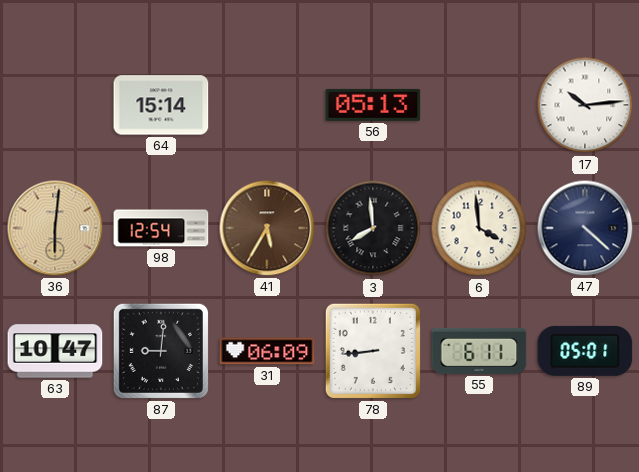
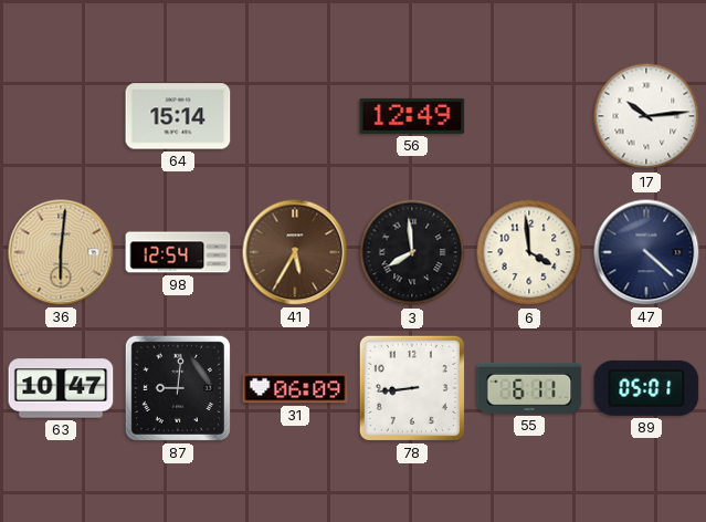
56: 05:13 -> 12:49
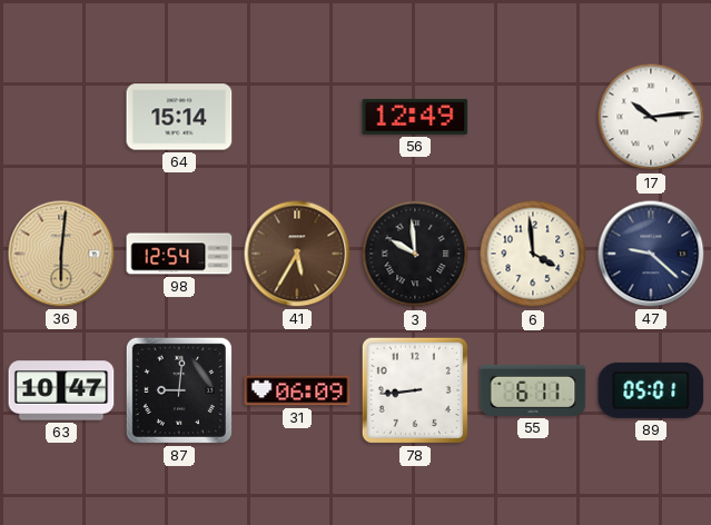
3: 7:59 -> 9:59
47: 4:22 -> 9:22
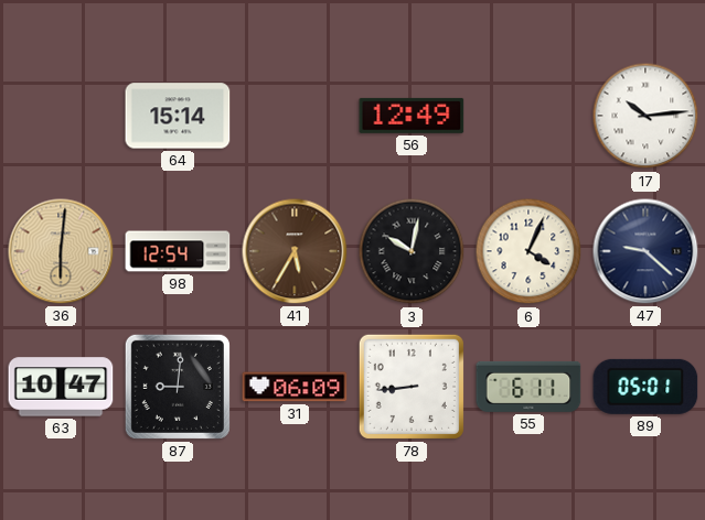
3: 9:59 -> 10:02
6: 3:59 -> 4:04
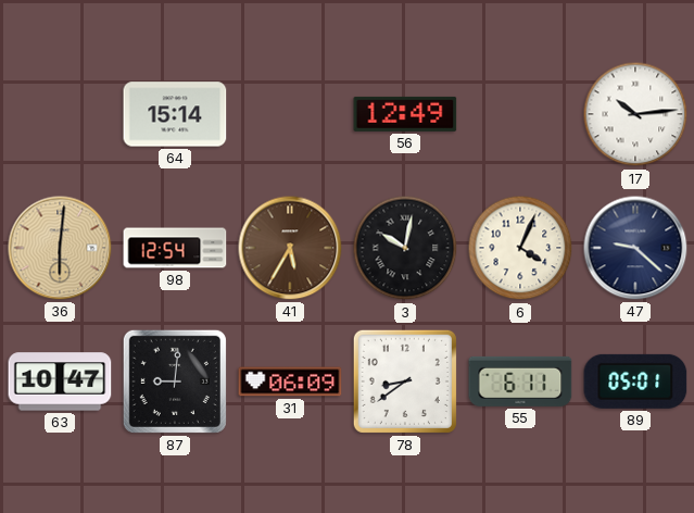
78: 8:44 -> 8:39
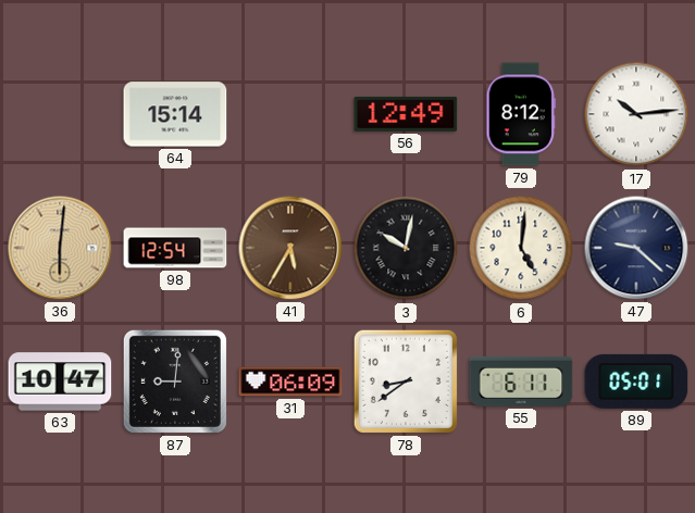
79: none -> 8:12
6: 4:04 -> 5:01
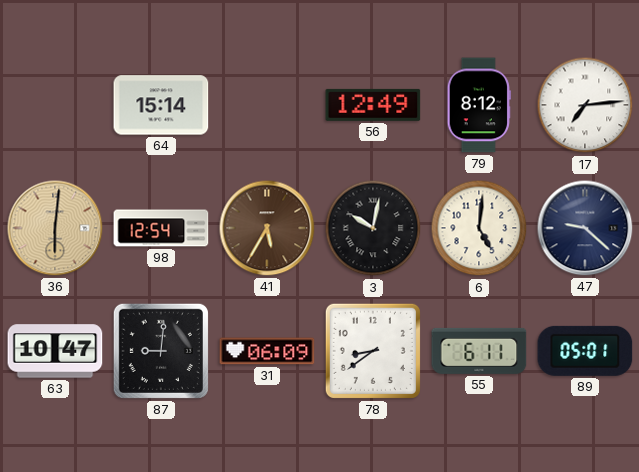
17: 10:14 -> 7:14
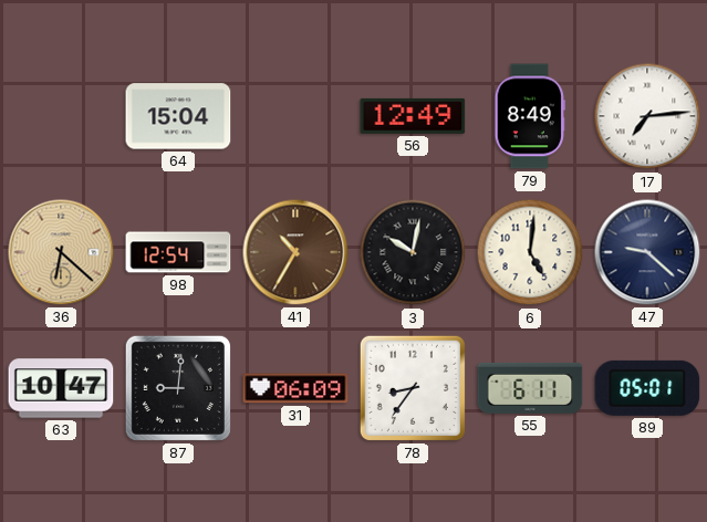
64: 15:14 -> 15:04
79: 8:12 -> 8:49
36: 6:01 -> 6:22
41: 5:35 -> 10:35
78: 8:39 -> 8:36
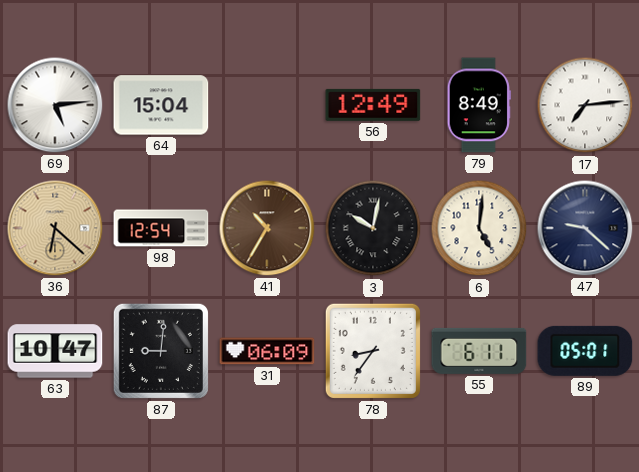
69: none -> 5:14
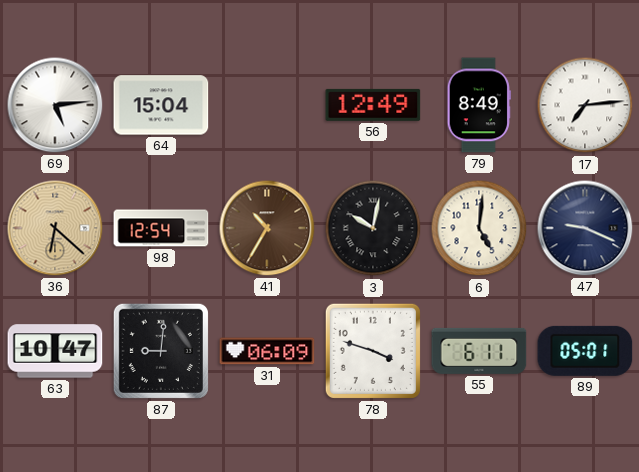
47: 9:22 -> 9:19
78: 8:36 -> 3:48
